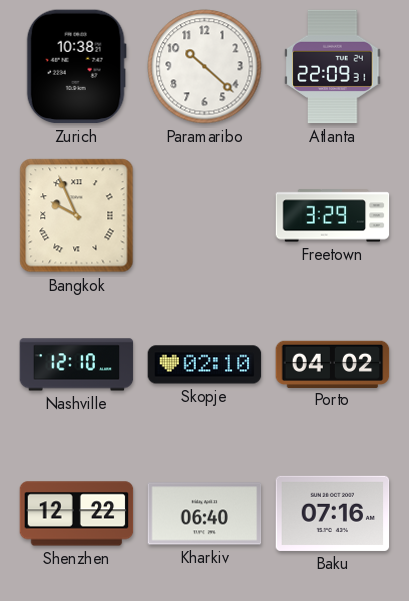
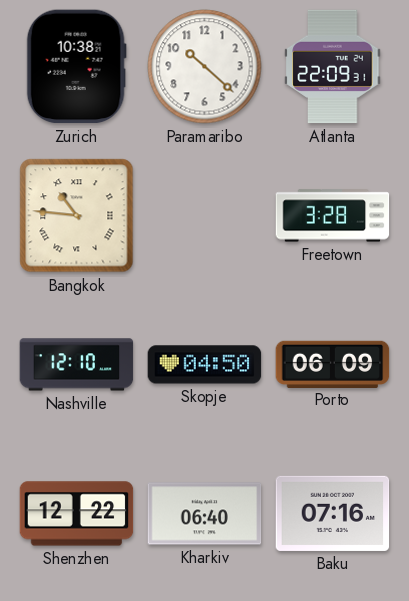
Bangkok: 9:56 -> 10:46
Freetown: 3:29 -> 3:28
Skopje: 02:10 -> 04:50
Porto: 04:02 -> 06:09
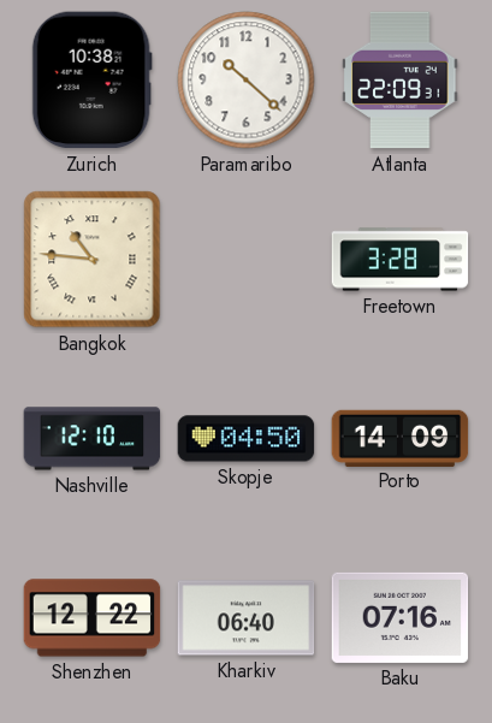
Porto: 06:09 -> 14:09
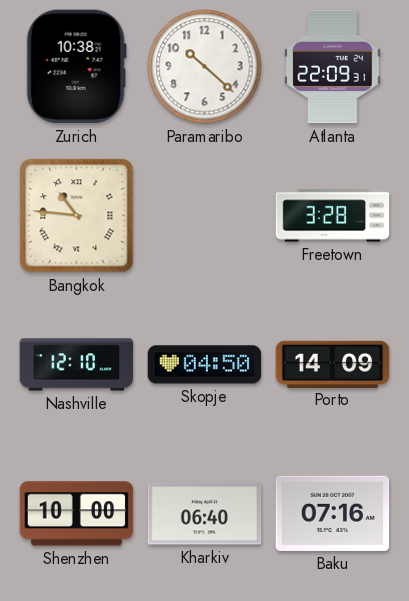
Shenzhen: 12:22 -> 10:00
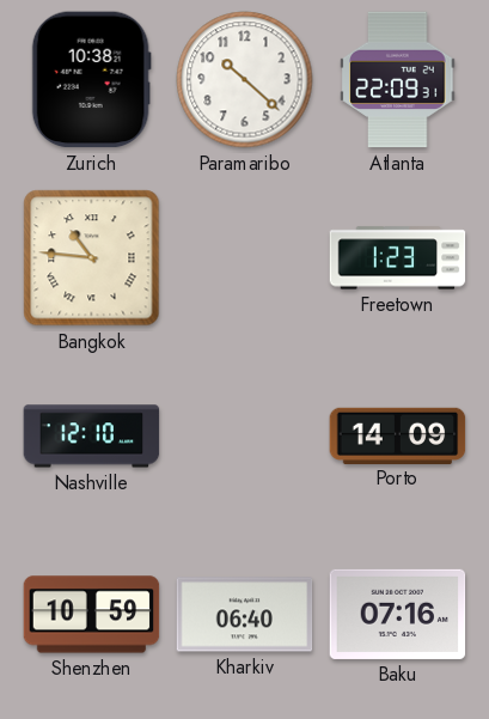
Freetown: 3:28 -> 1:23
Skopje: 04:50 -> none
Shenzhen: 10:00 -> 10:59
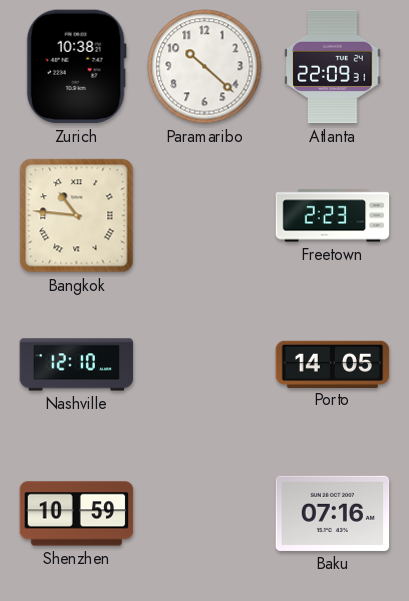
Freetown: 1:23 -> 2:23
Porto: 14:09 -> 14:05
Kharkiv: 06:40 -> none
